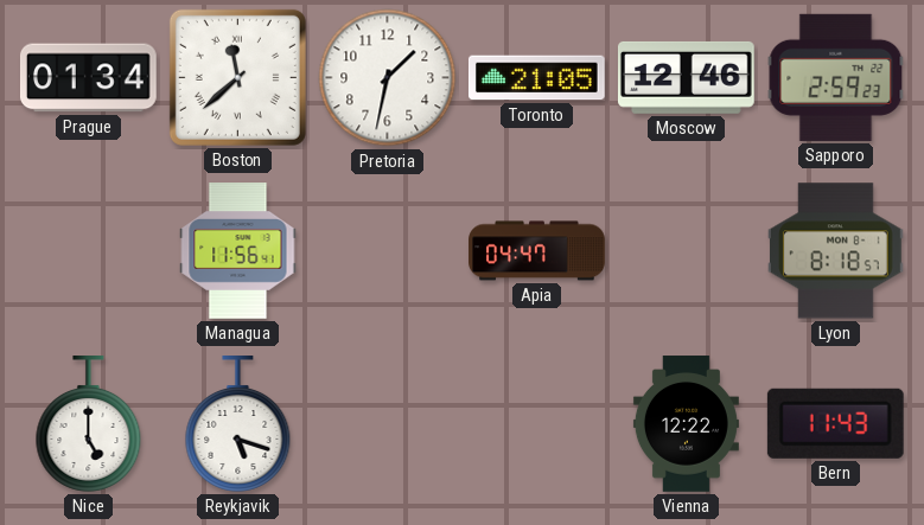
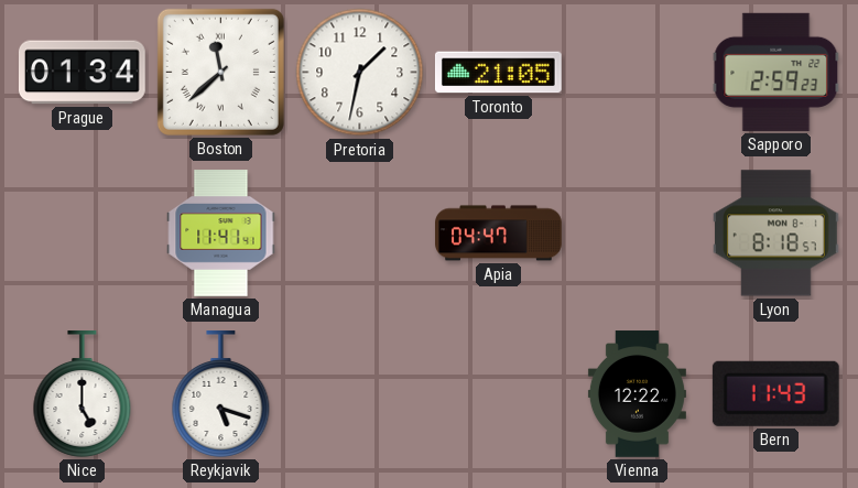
Moscow: 12:46 -> none
Managua: 11:56 -> 11:41
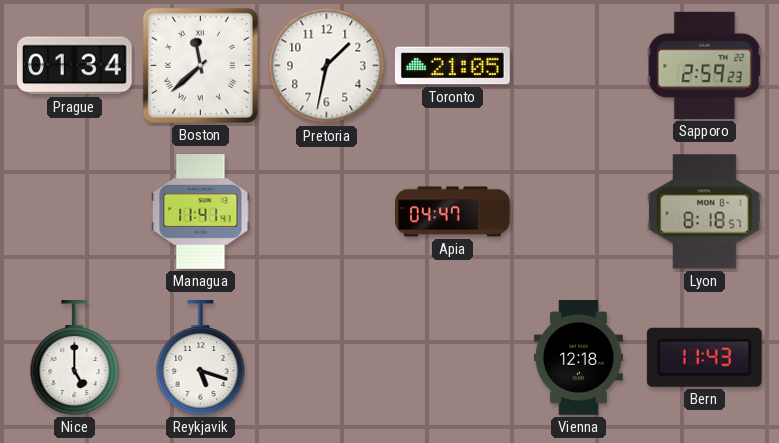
Vienna: 12:22 -> 12:18
